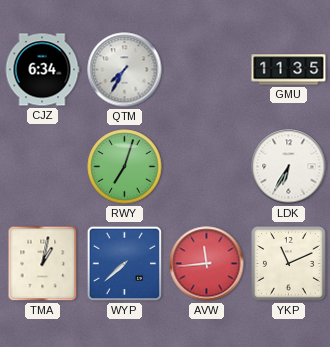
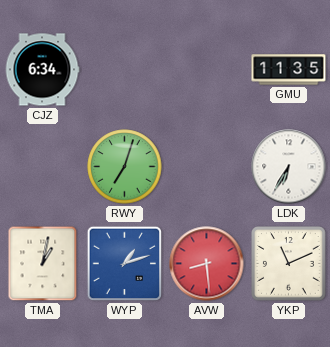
QTM: 7:35 -> none
WYP: 7:38 -> 1:12
AVW: 11:44 -> 8:29
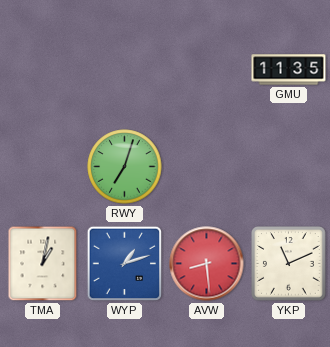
CJZ: 6:34 -> none
LDK: 6:35 -> none
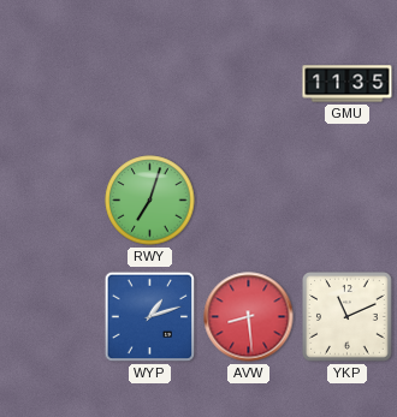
TMA: 1:02 -> none
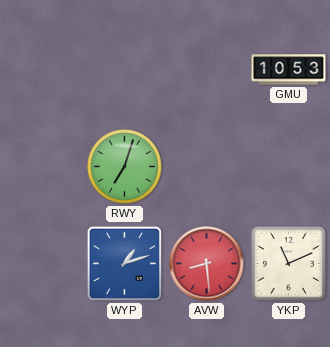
GMU: 11:35 -> 10:53
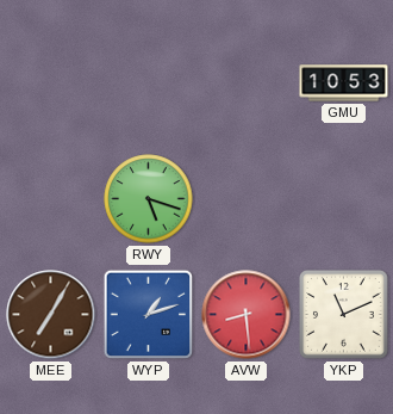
RWY: 7:03 -> 5:18
MEE: none -> 7:05
